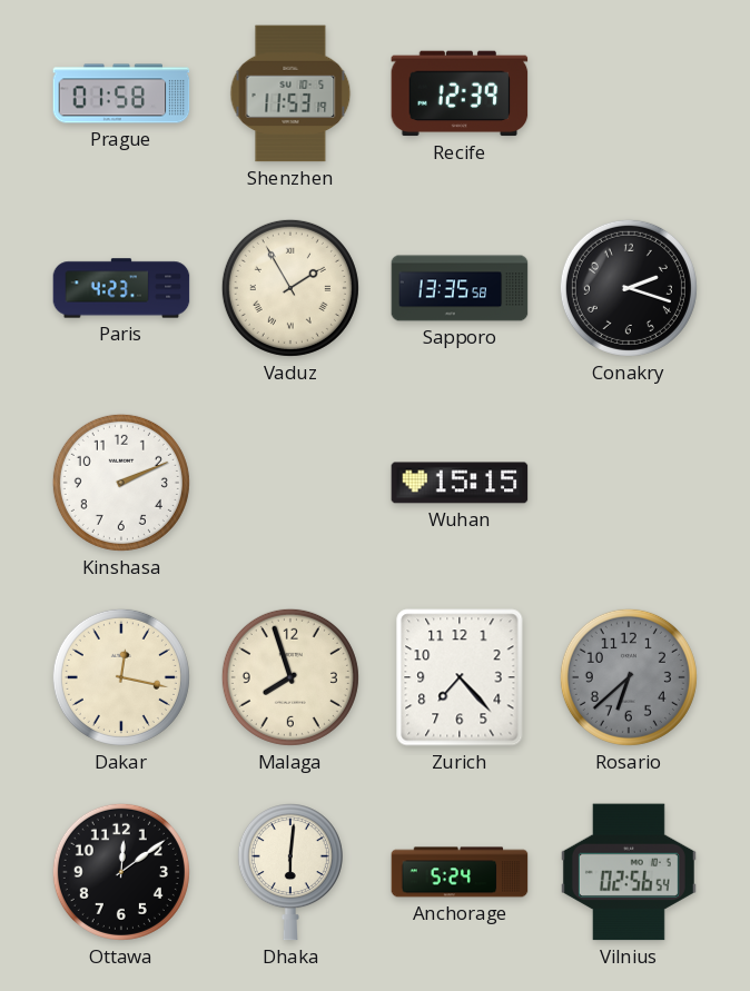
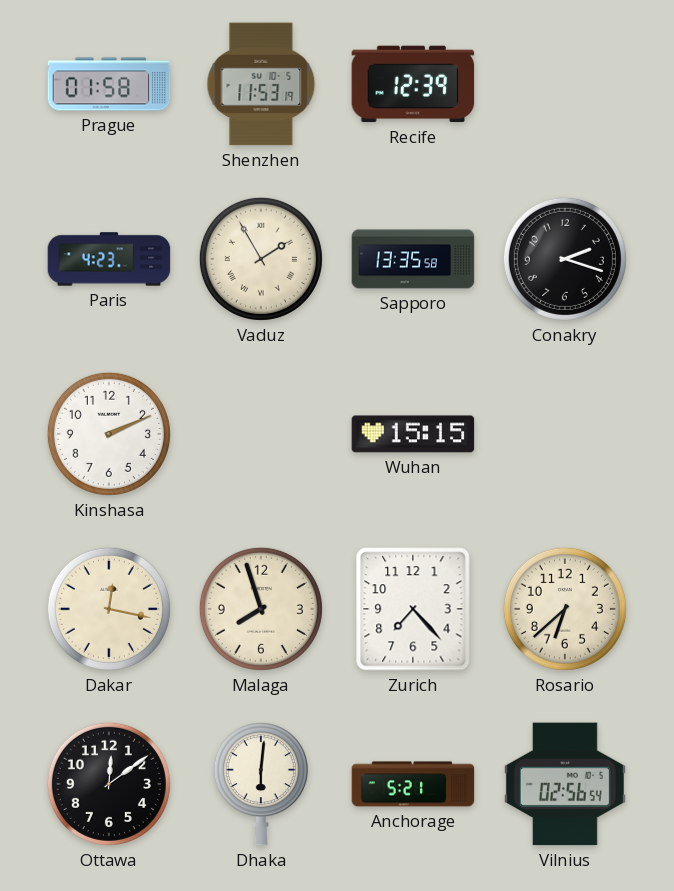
Rosario dial: grey -> cream
Anchorage: 5:24 -> 5:21
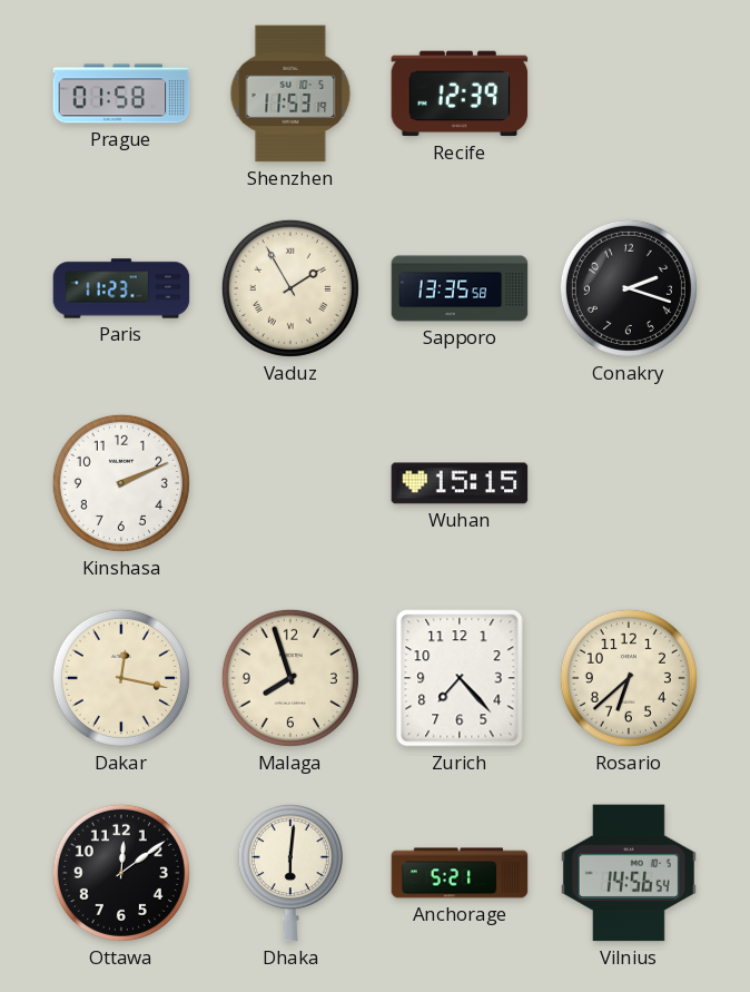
Paris: 4:23 -> 11:23
Vilnius: 02:56 -> 14:56
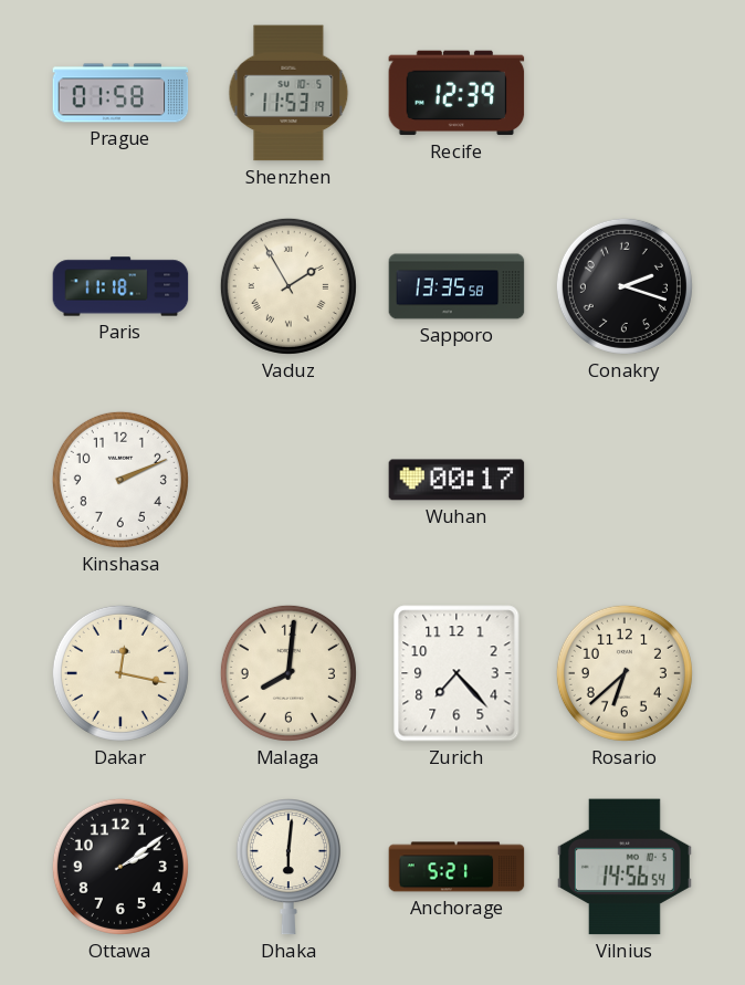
Paris: 11:23 -> 11:18
Wuhan: 15:15 -> 00:17
Malaga: 7:57 -> 8:01
Ottawa: 12:09 -> 2:09
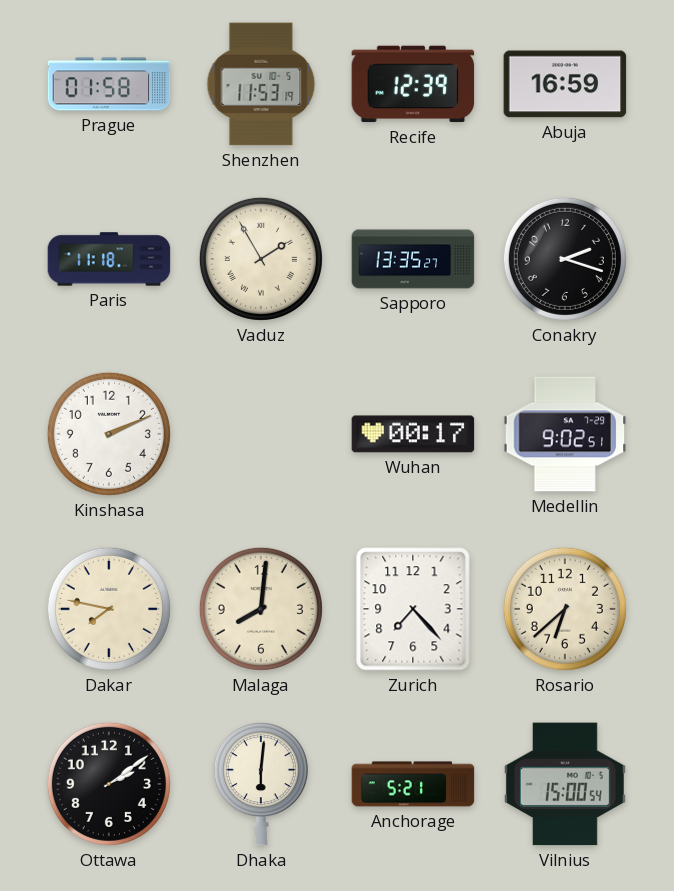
Abuja: none -> 16:59
Sapporo: 13:35:58 -> 13:35:27
Medellin: none -> 9:02
Dakar: 12:17 -> 7:47
Vilnius: 14:56 -> 15:00
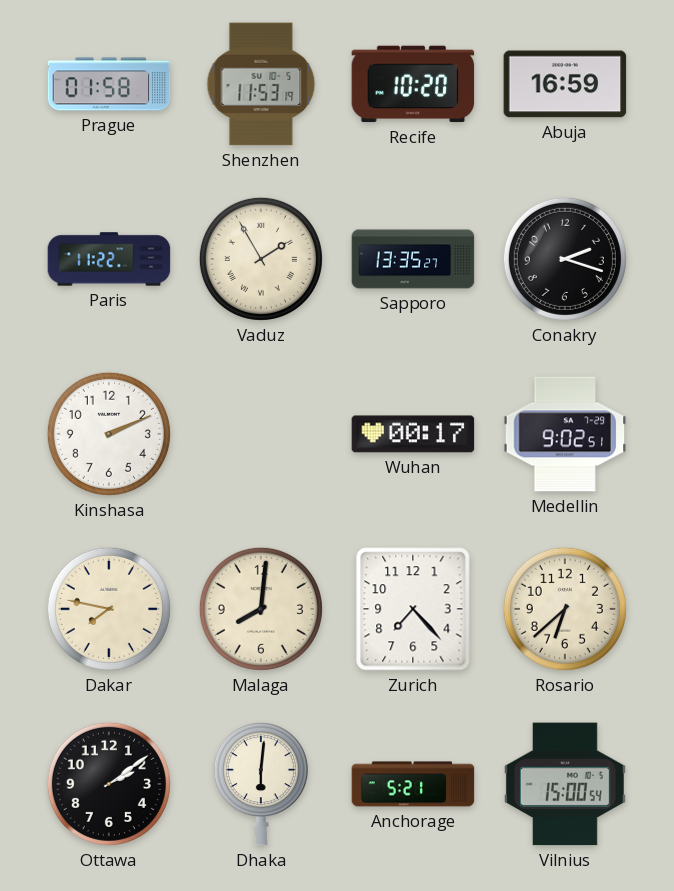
Recife: 12:39 -> 10:20
Paris: 11:18 -> 11:22
